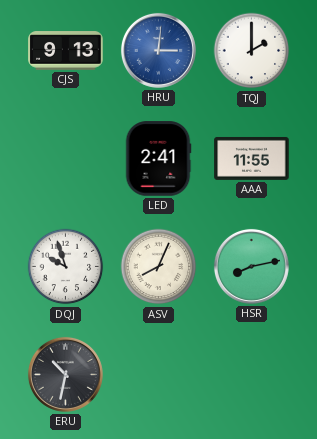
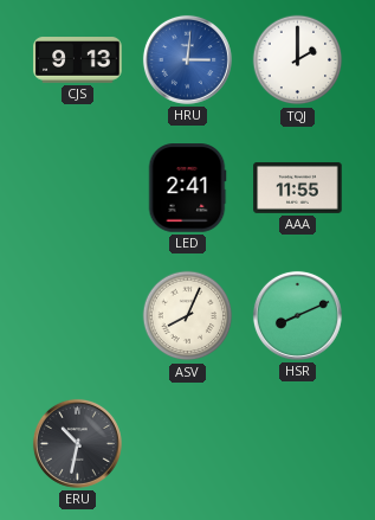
DQJ: 9:57 -> none
HSR: 8:13 -> 8:11
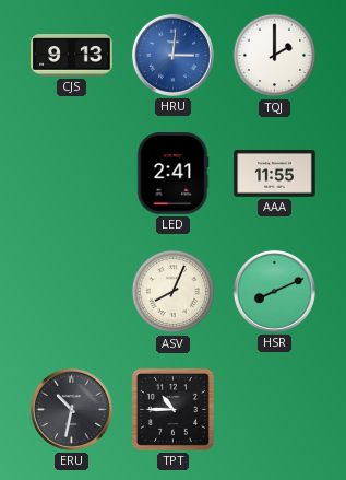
TPT: none -> 10:45
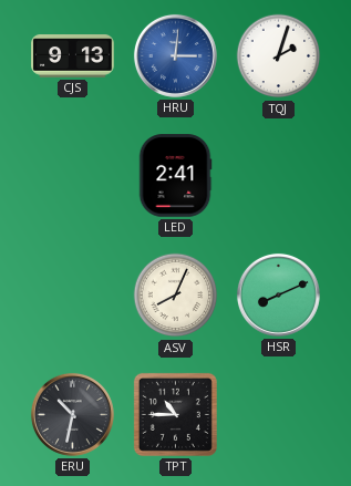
TQJ: 2:00 -> 2:03
AAA: 11:55 -> none
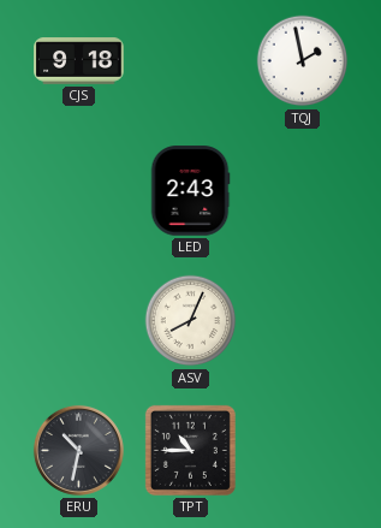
CJS: 9:13 -> 9:18
HRU: 3:01 -> none
TQJ: 2:03 -> 1:58
LED: 2:41 -> 2:43
HSR: 8:11 -> none
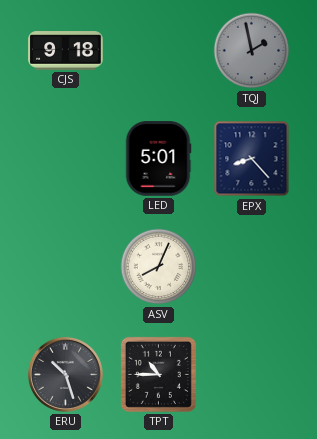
TQJ dial: white -> grey
LED: 2:43 -> 5:01
EPX: none -> 8:23
ERU: 10:32 -> 10:27
